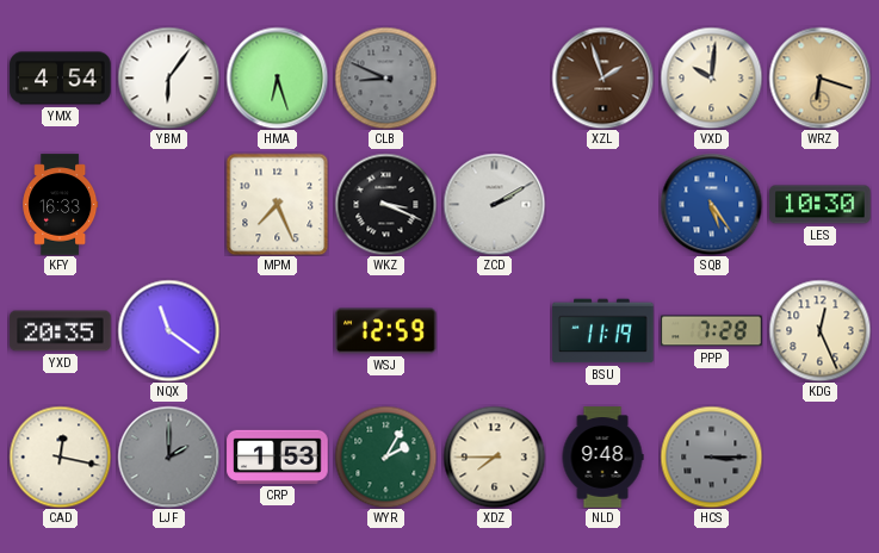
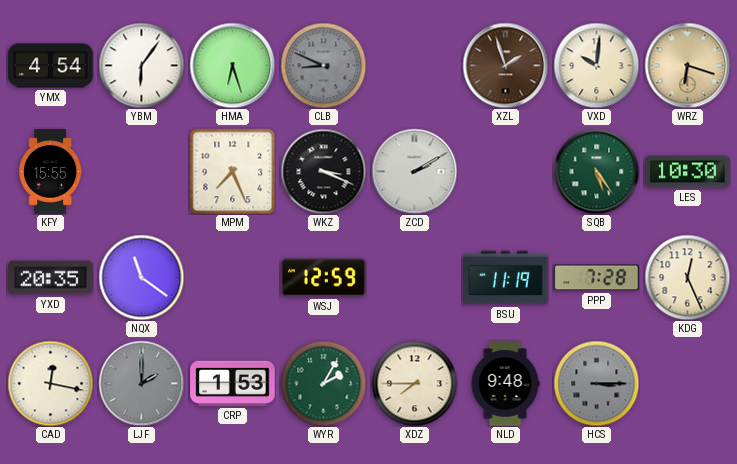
KFY: 16:33 -> 15:55
SQB dial: blue -> green
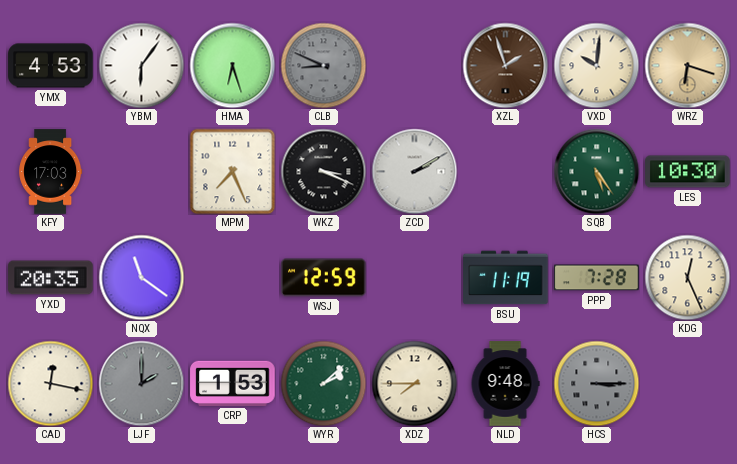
YMX: 4:54 -> 4:53
KFY: 15:55 -> 17:03
WYR: 2:05 -> 2:08
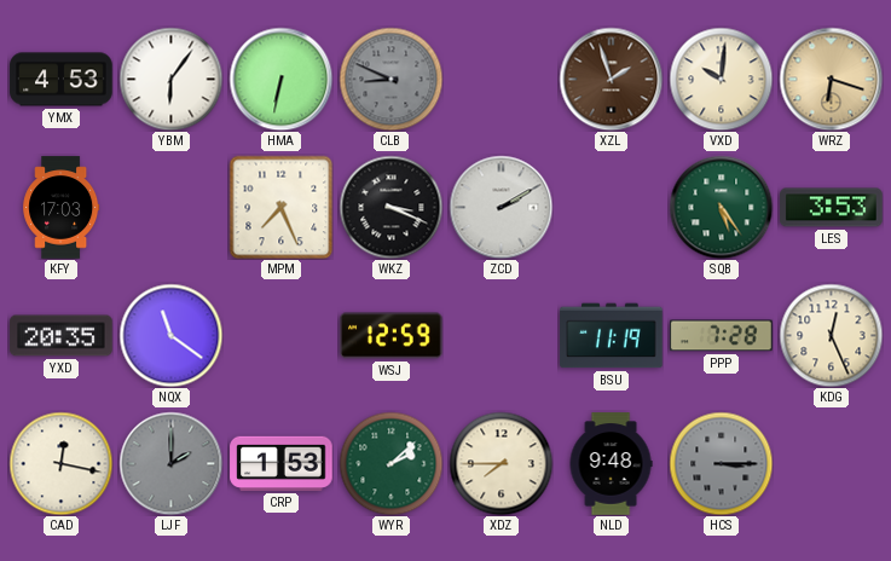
HMA: 6:27 -> 6:32
LES: 10:30 -> 3:53
